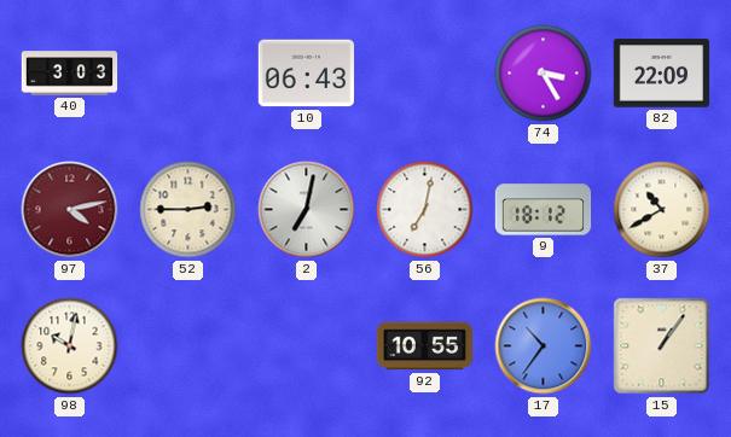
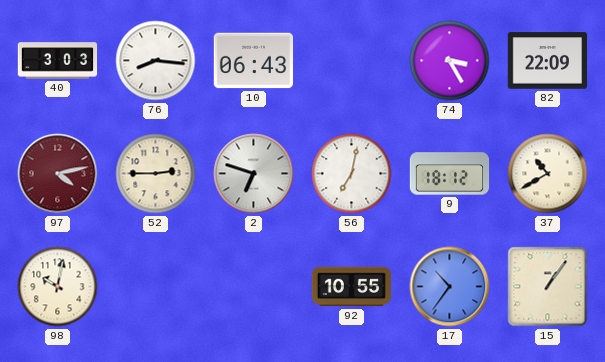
76: none -> 8:16
2: 7:02 -> 6:48
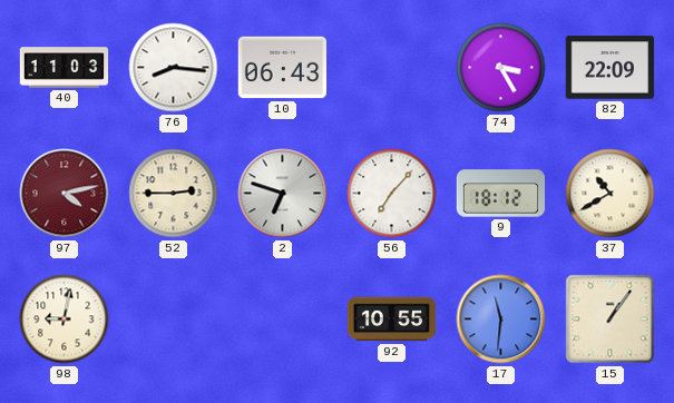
40: 3:03 -> 11:03
56: 7:02 -> 7:07
98: 10:02 -> 9:02
17: 10:36 -> 11:31
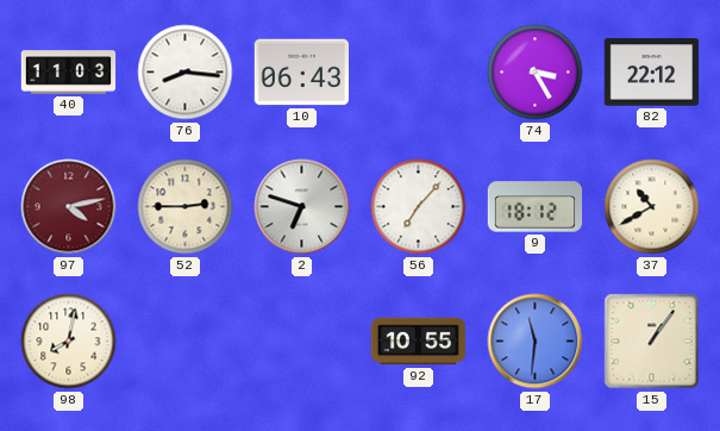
82: 22:09 -> 22:12
98: 9:02 -> 8:02
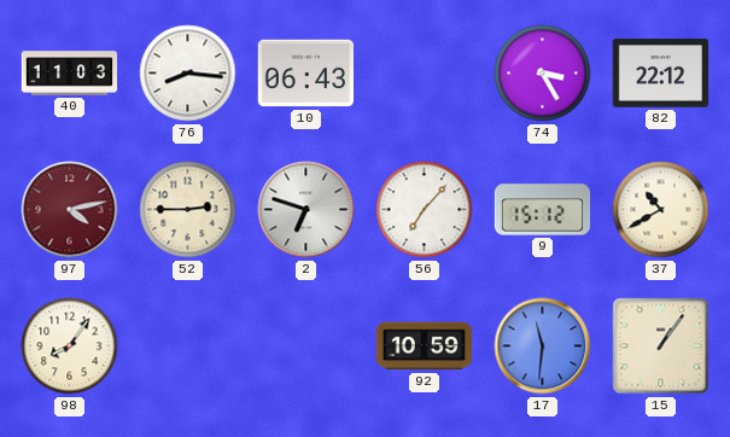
9: 18:12 -> 15:12
98: 8:02 -> 8:06
92: 10:55 -> 10:59
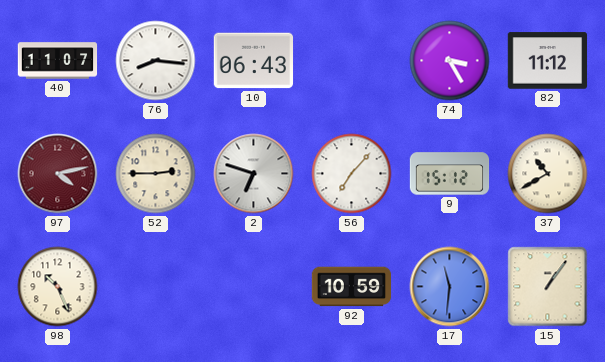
40: 11:03 -> 11:07
82: 22:12 -> 11:12
98: 8:06 -> 10:26
